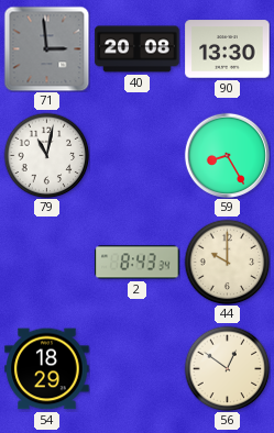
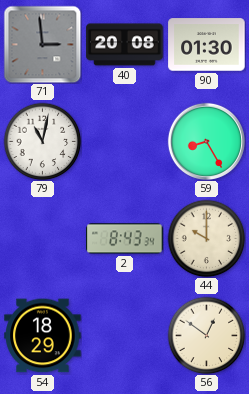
90: 13:30 -> 01:30
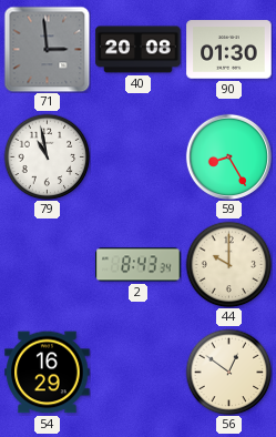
79: 11:02 -> 10:58
54: 18:29 -> 16:29
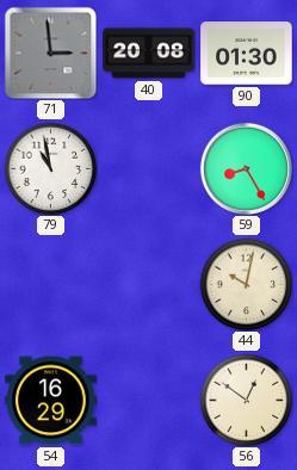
2: 8:43 -> none
44: 10:00 -> 10:02
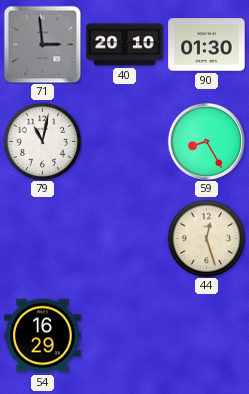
40: 20:08 -> 20:10
79: 10:58 -> 11:02
44: 10:02 -> 12:27
56: 12:51 -> none
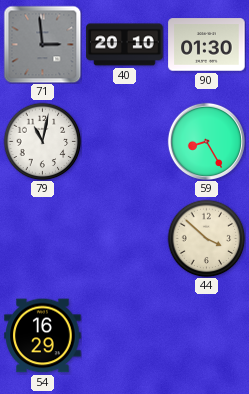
44: 12:27 -> 3:52
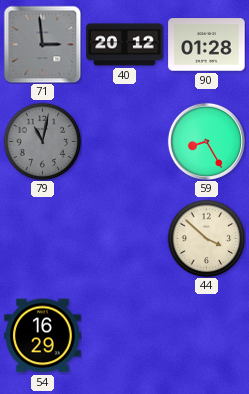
40: 20:10 -> 20:12
90: 01:30 -> 01:28
79 dial: white -> grey
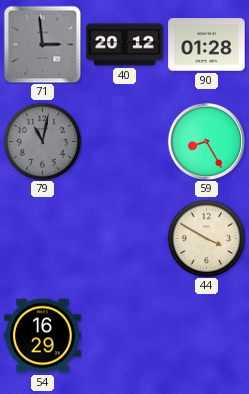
44: 3:52 -> 3:50
